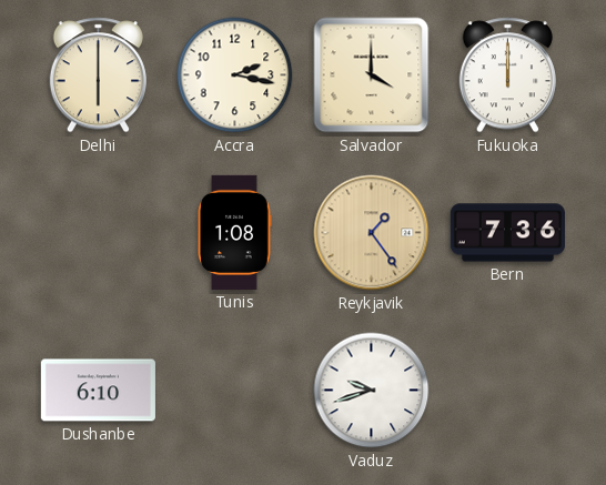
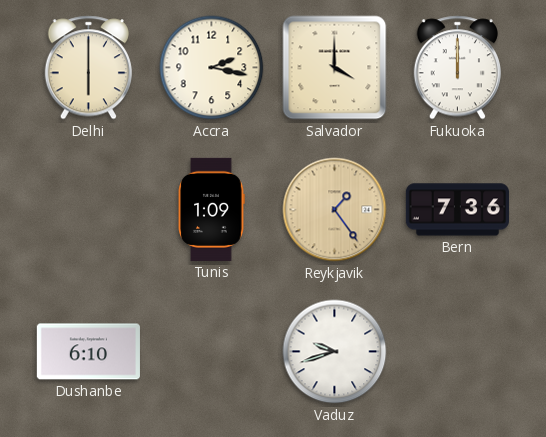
Tunis: 1:08 -> 1:09
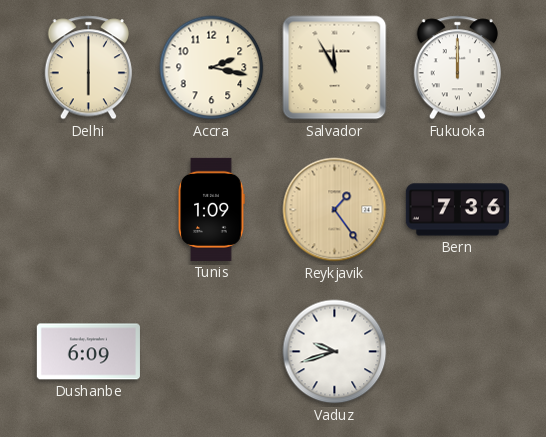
Salvador: 4:00 -> 11:55
Dushanbe: 6:10 -> 6:09
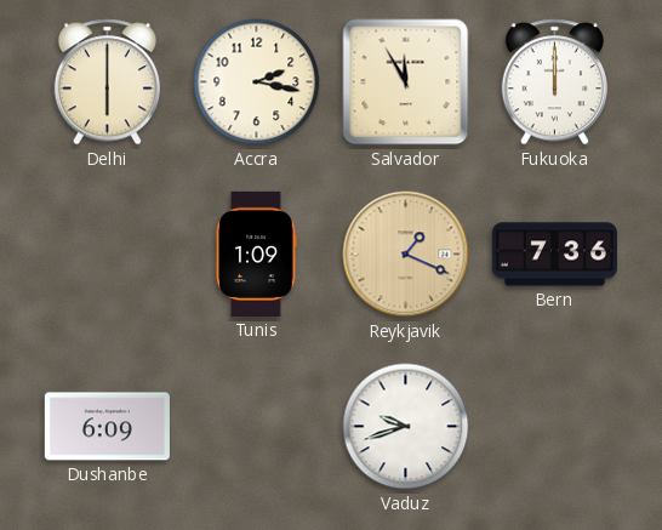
Reykjavik: 1:24 -> 1:19
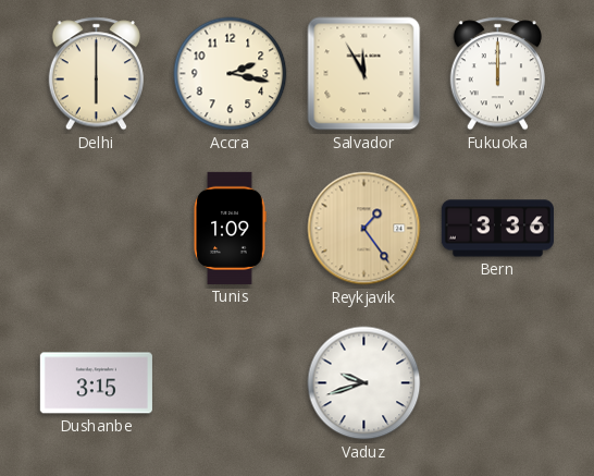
Reykjavik: 1:19 -> 1:24
Bern: 7:36 -> 3:36
Dushanbe: 6:09 -> 3:15
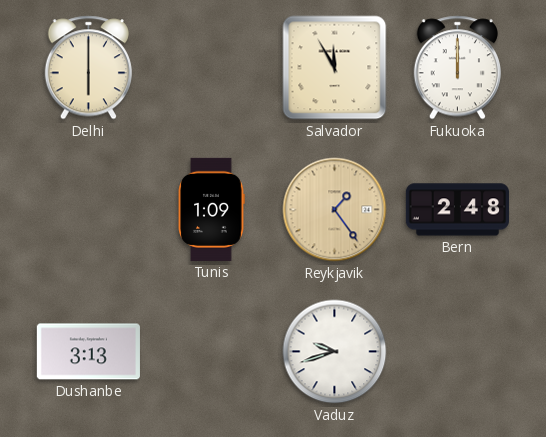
Accra: 2:17 -> none
Bern: 3:36 -> 2:48
Dushanbe: 3:15 -> 3:13
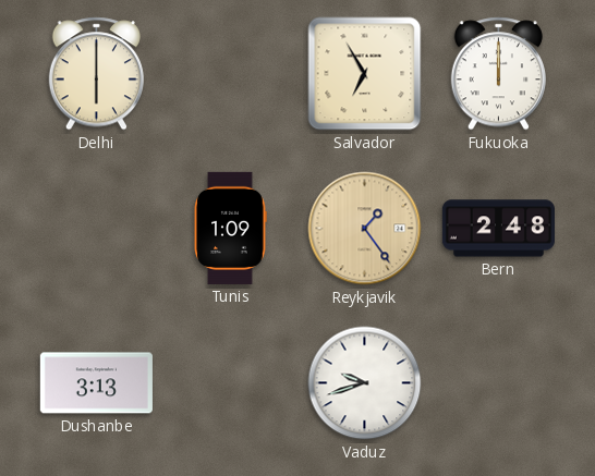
Salvador: 11:55 -> 6:55
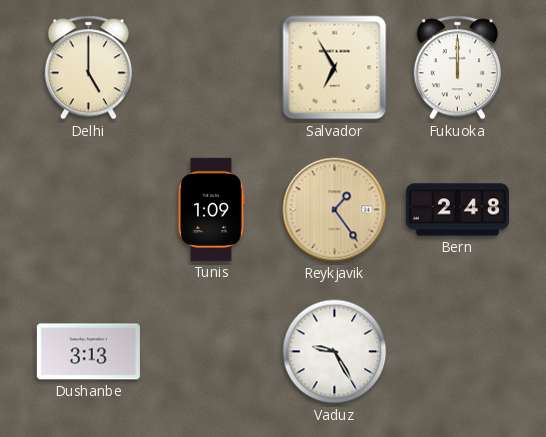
Delhi: 6:00 -> 5:00
Vaduz: 9:42 -> 9:25
